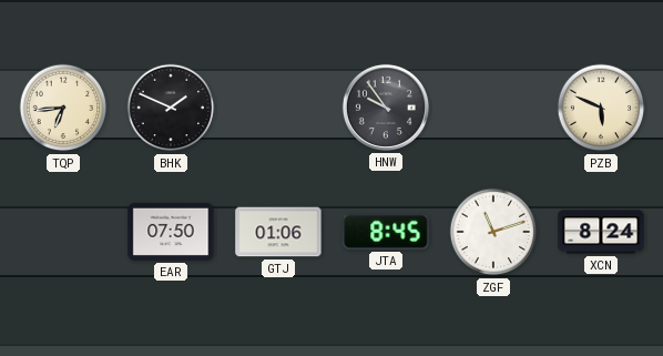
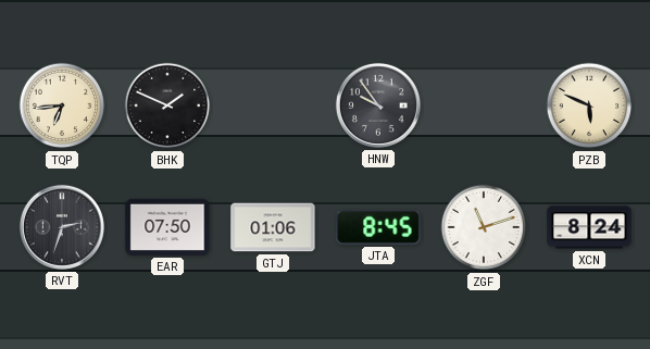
RVT: none -> 2:33
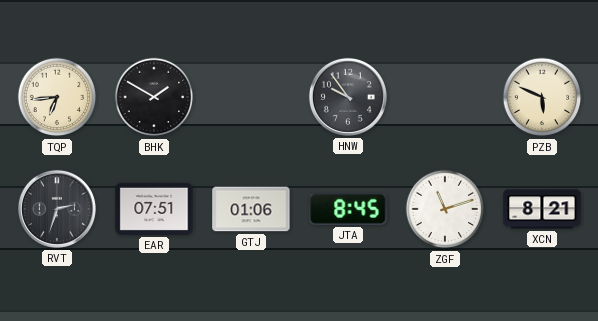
BHK: 1:49 -> 1:50
EAR: 07:50 -> 07:51
XCN: 8:24 -> 8:21
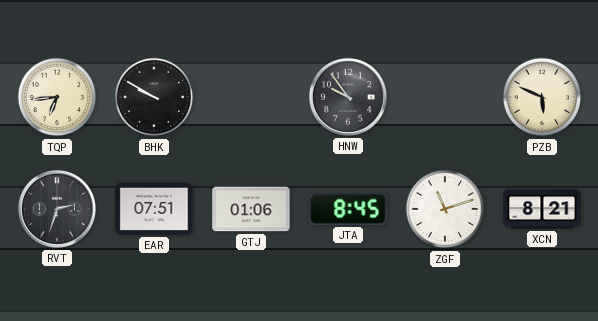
BHK: 1:50 -> 9:50
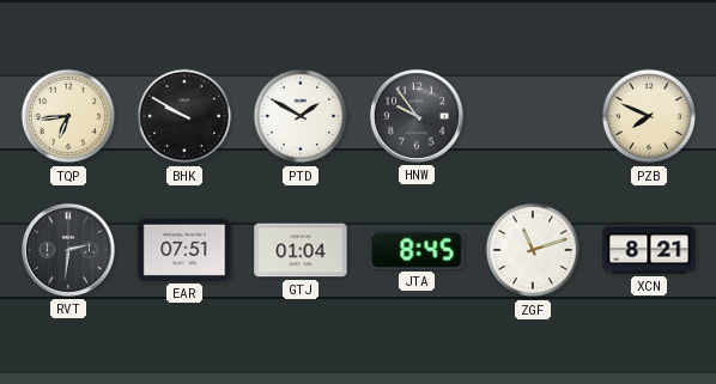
PTD: none -> 1:50
PZB: 5:49 -> 7:49
RVT: 2:33 -> 2:31
GTJ: 01:06 -> 01:04
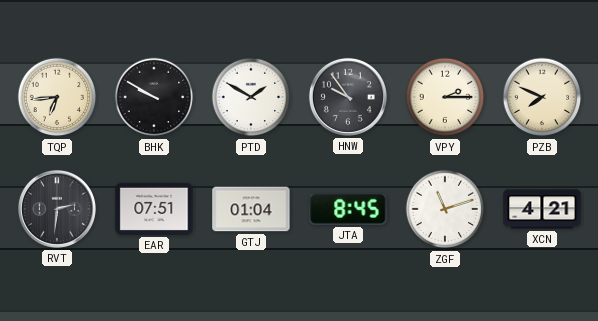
VPY: none -> 2:15
XCN: 8:21 -> 4:21
